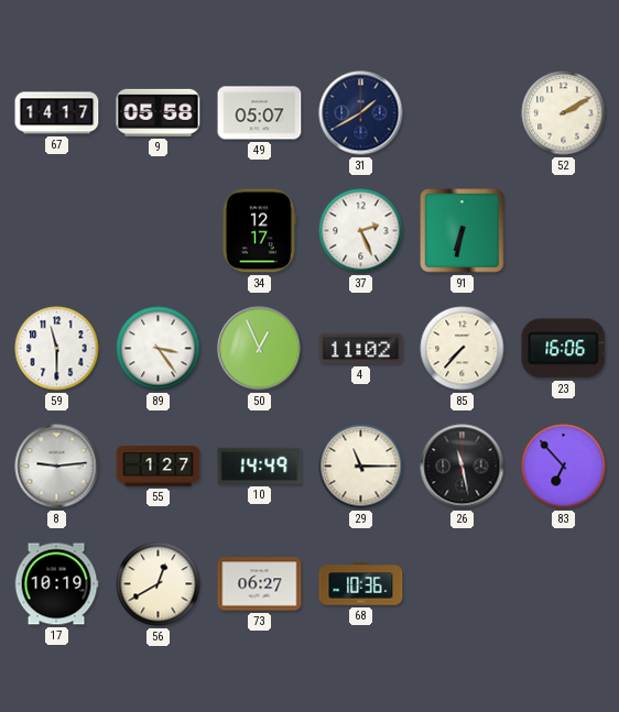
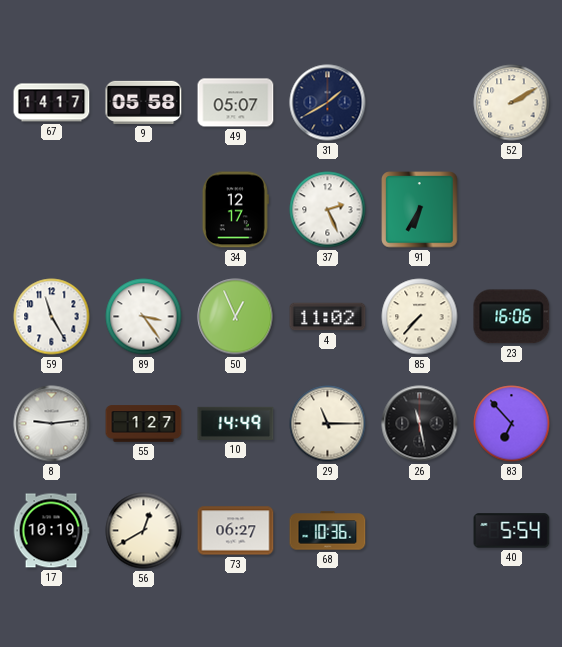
91: 6:32 -> 6:35
59: 11:30 -> 11:25
40: none -> 5:54
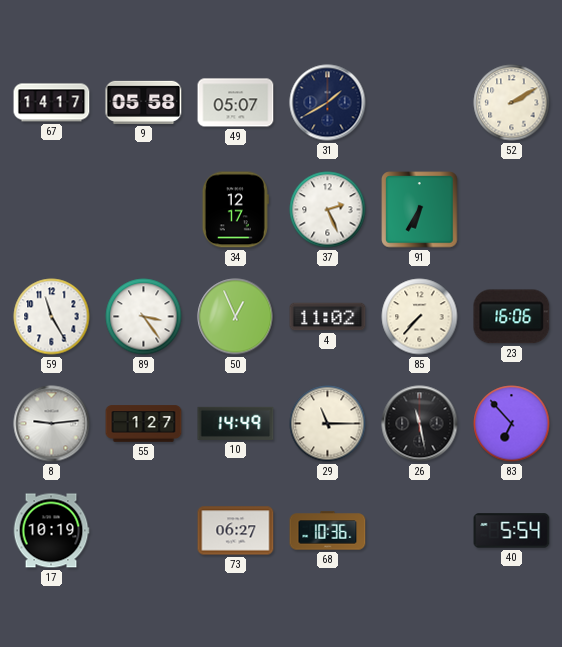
56: 12:40 -> none
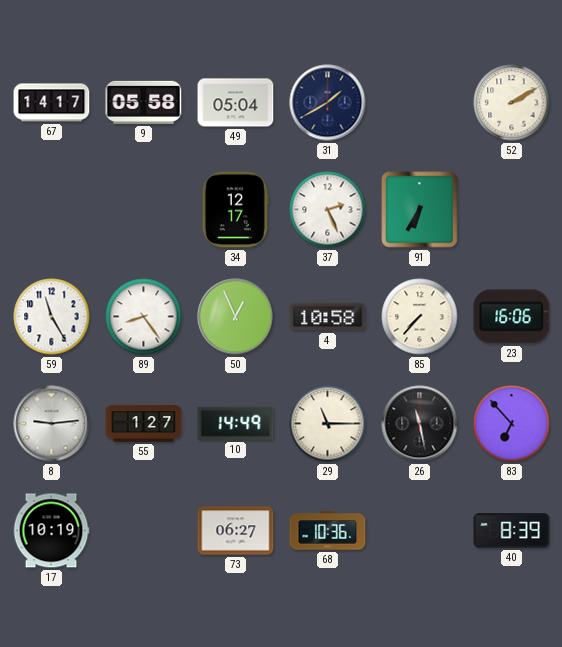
49: 05:07 -> 05:04
89: 3:24 -> 8:24
4: 11:02 -> 10:58
40: 5:54 -> 8:39
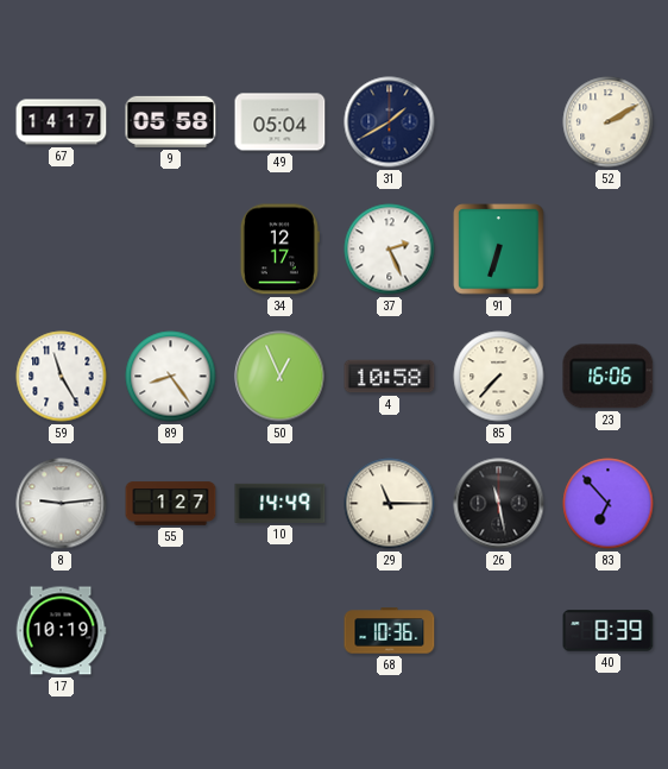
91: 6:35 -> 6:33
73: 06:27 -> none
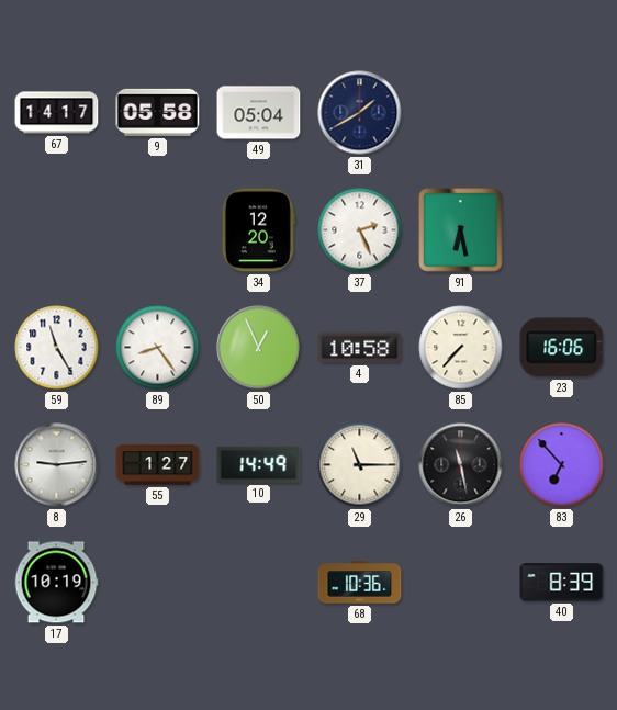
52: 2:10 -> none
34: 12:17 -> 12:20
91: 6:33 -> 6:28
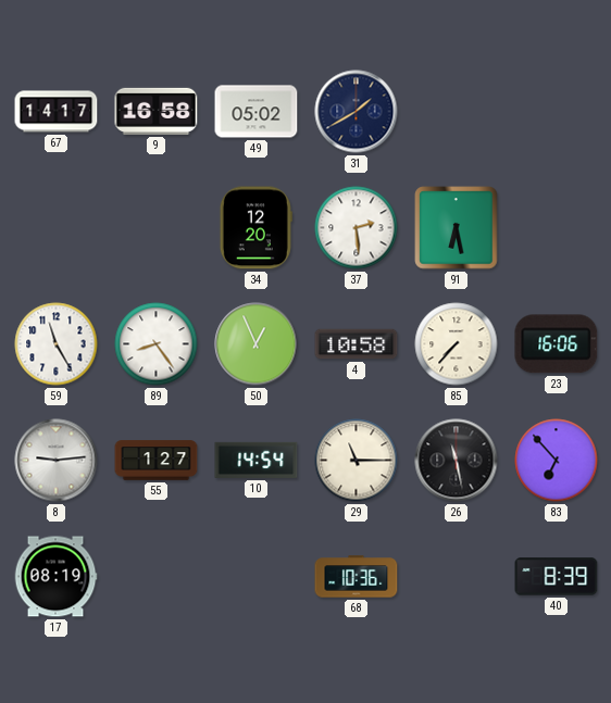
9: 05:58 -> 16:58
49: 05:04 -> 05:02
37: 2:26 -> 2:29
10: 14:49 -> 14:54
17: 10:19 -> 08:19
